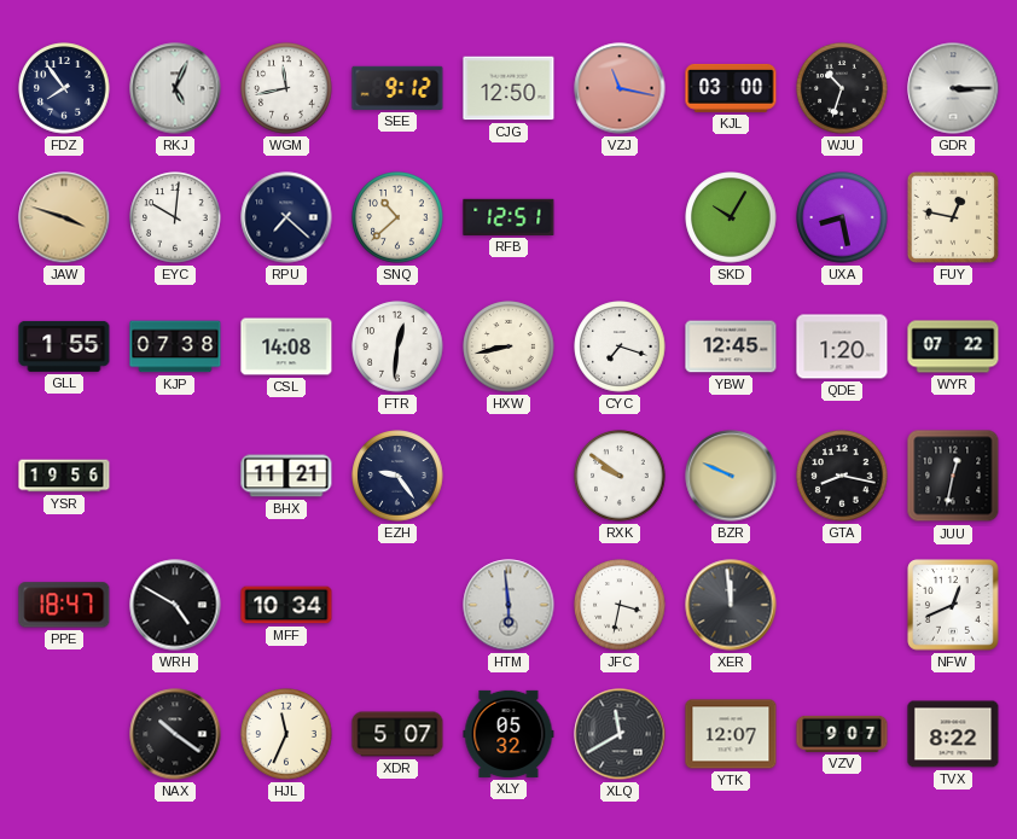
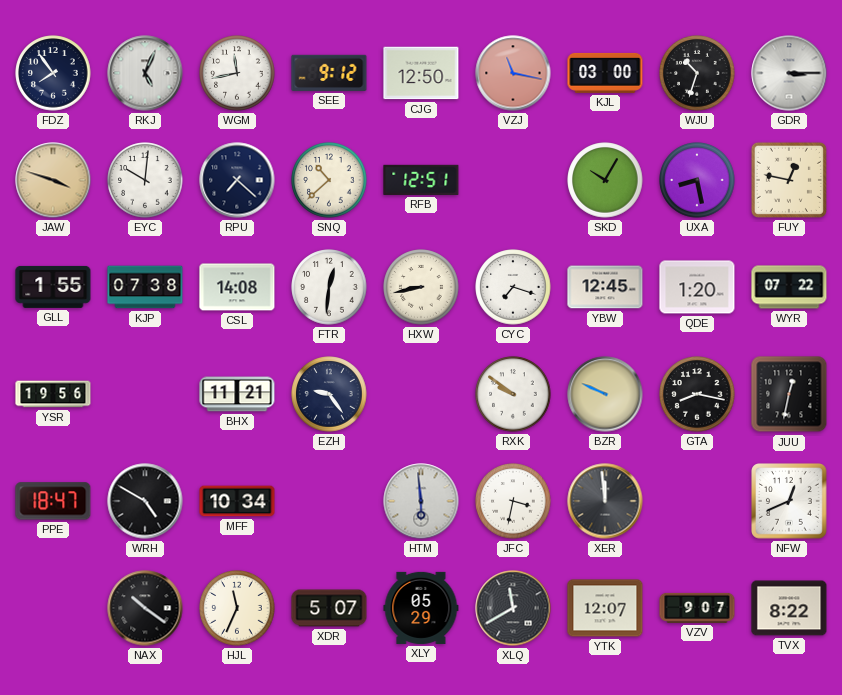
XLY: 05:32 -> 05:29
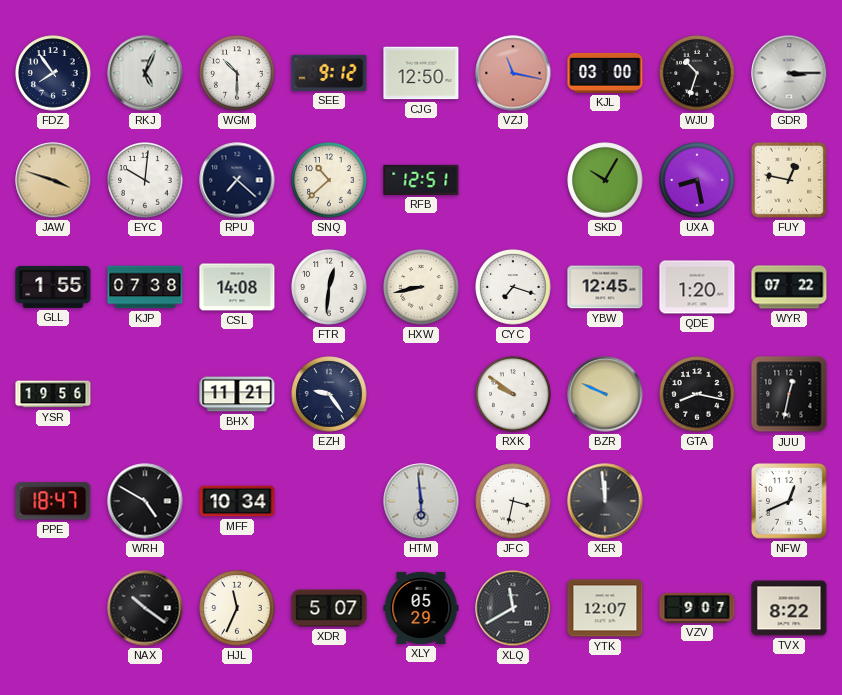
WGM: 11:43 -> 10:30
